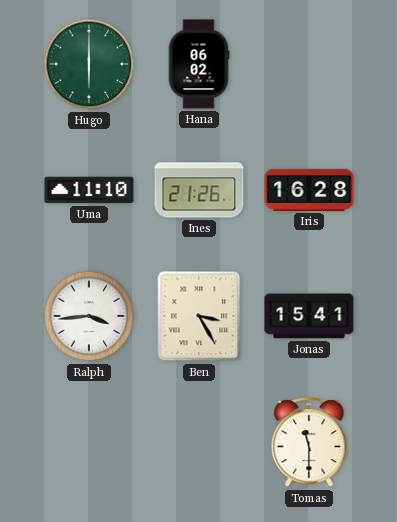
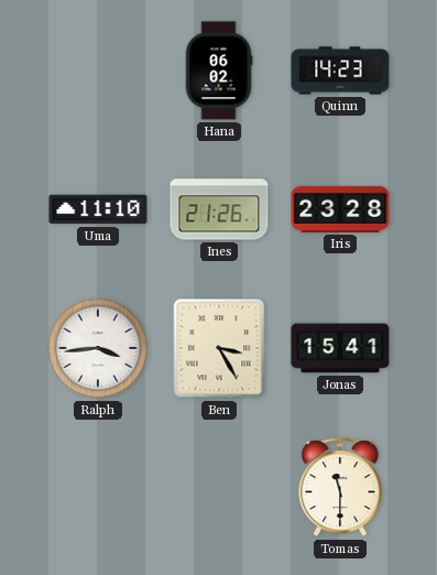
Hugo: 6:00 -> none
Quinn: none -> 14:23
Iris: 16:28 -> 23:28
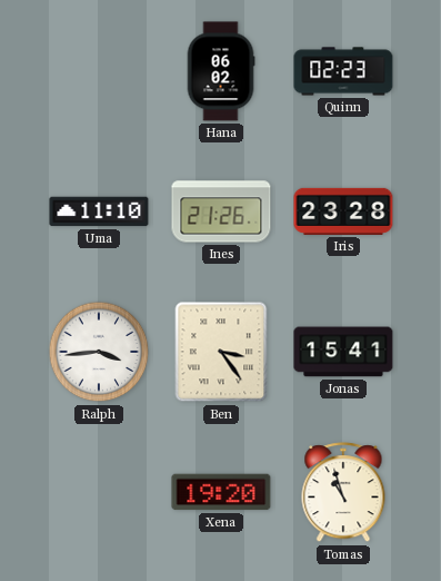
Quinn: 14:23 -> 02:23
Ben: 3:25 -> 3:24
Xena: none -> 19:20
Tomas: 11:30 -> 10:57
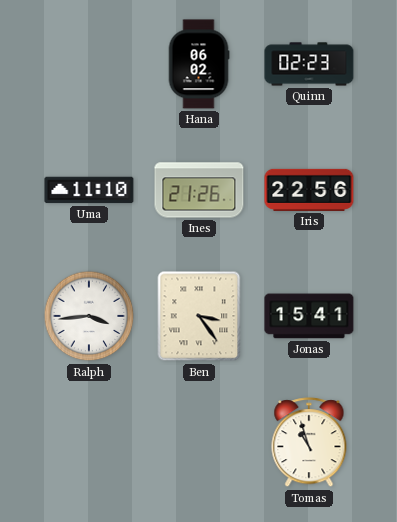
Iris: 23:28 -> 22:56
Xena: 19:20 -> none
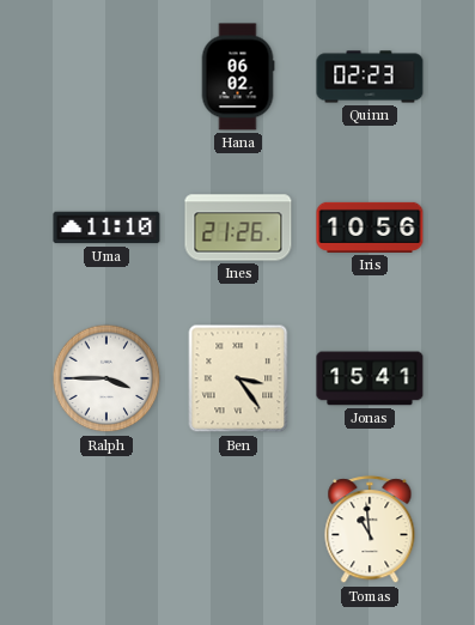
Iris: 22:56 -> 10:56
Ralph: 3:44 -> 3:45
Tomas: 10:57 -> 10:59
